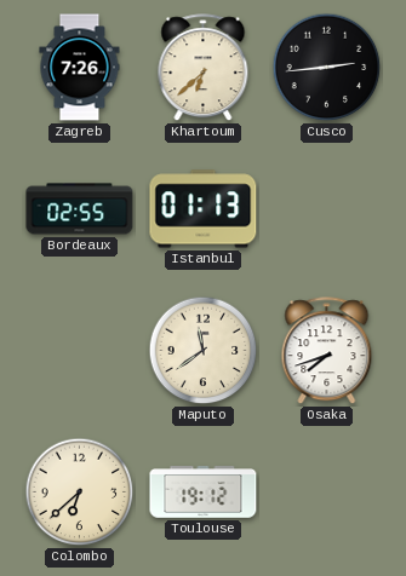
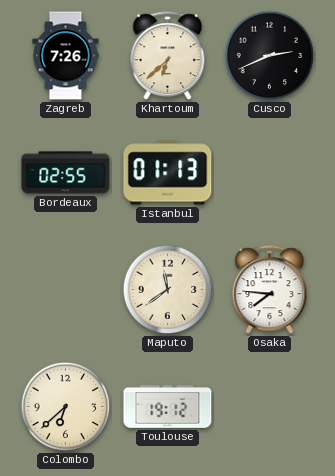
Cusco: 2:44 -> 2:41
Osaka: 7:42 -> 7:46
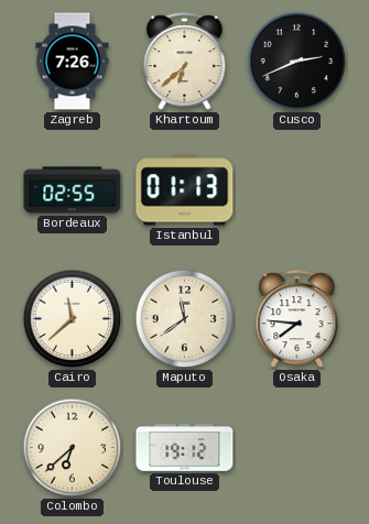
Cairo: none -> 11:38
